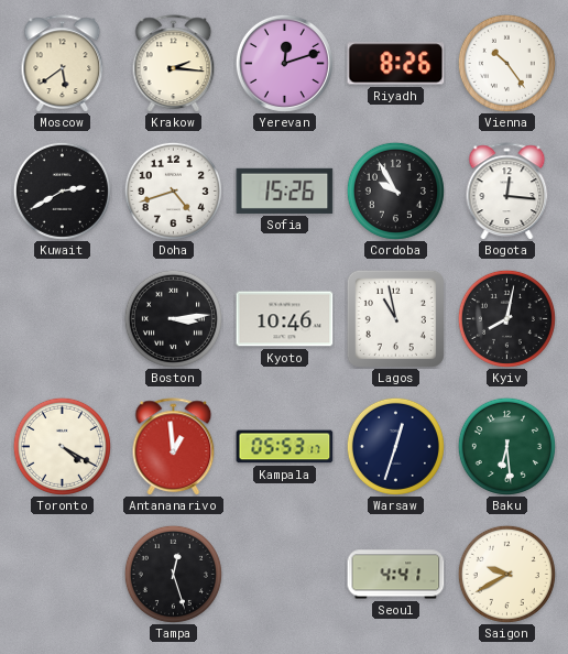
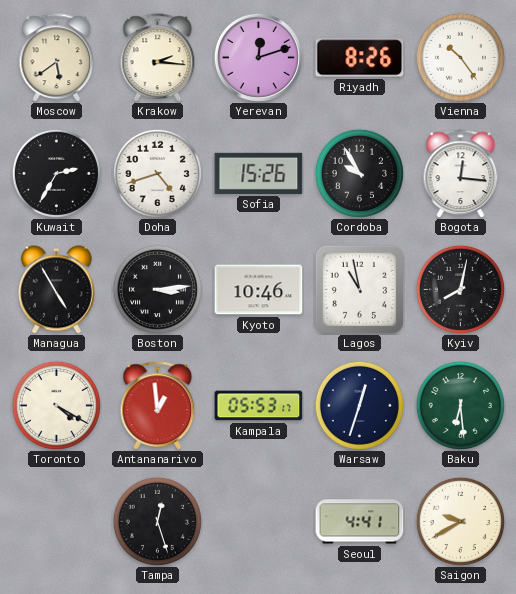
Kuwait: 2:40 -> 2:35
Managua: none -> 4:55
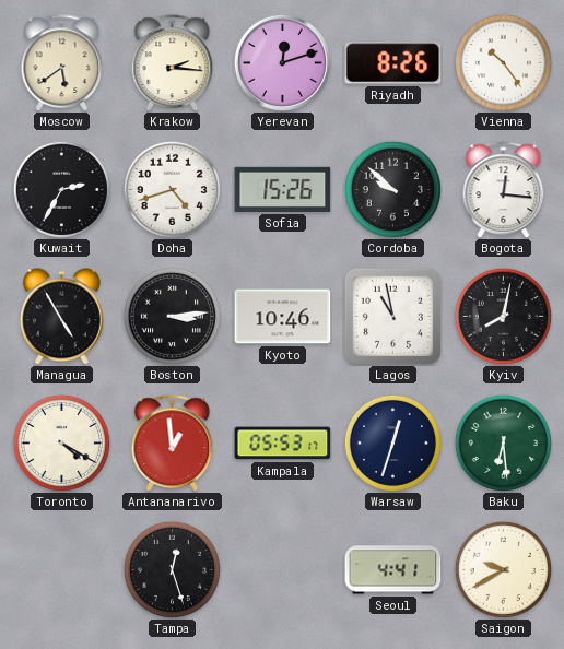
Cordoba: 9:55 -> 9:52
